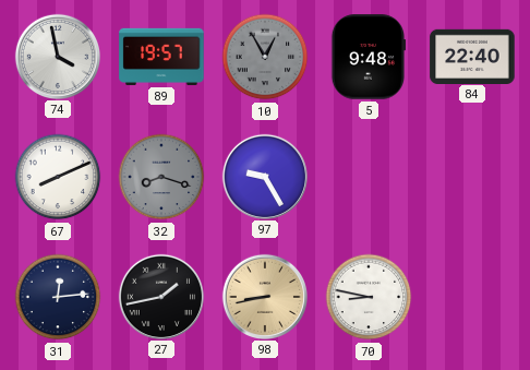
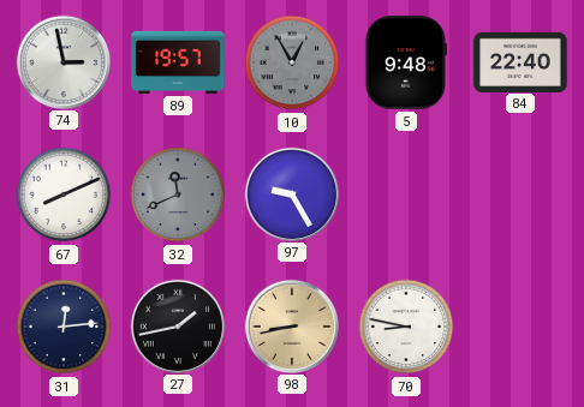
74: 3:58 -> 2:58
32: 8:18 -> 11:41
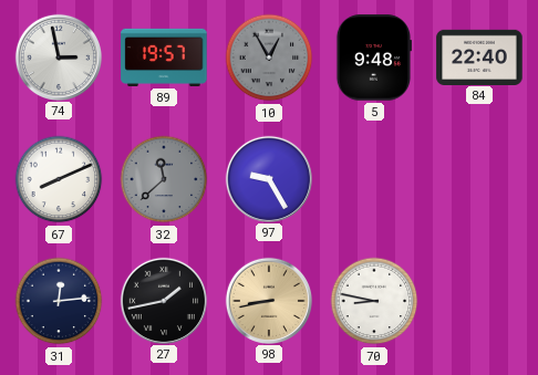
32: 11:41 -> 11:38
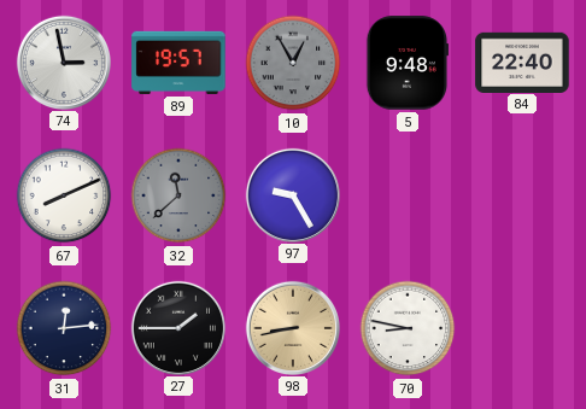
27: 1:43 -> 1:45
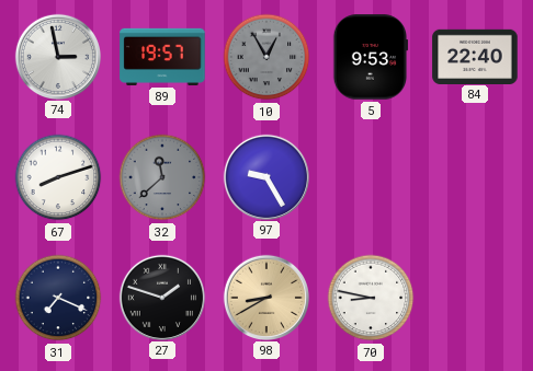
5: 9:48 -> 9:53
67: 8:11 -> 8:12
31: 12:14 -> 7:19
27: 1:45 -> 1:48
98: 8:43 -> 8:40
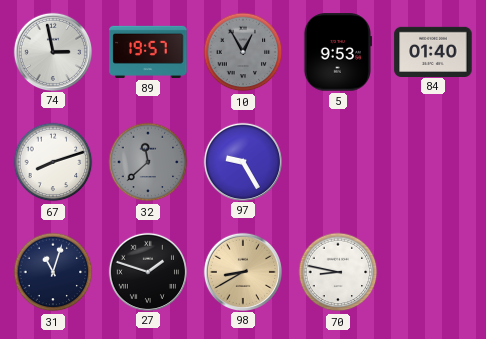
84: 22:40 -> 01:40
31: 7:19 -> 11:03
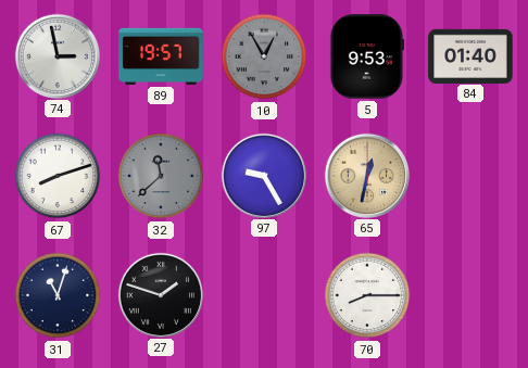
65: none -> 12:32
98: 8:40 -> none
70: 8:47 -> 8:15
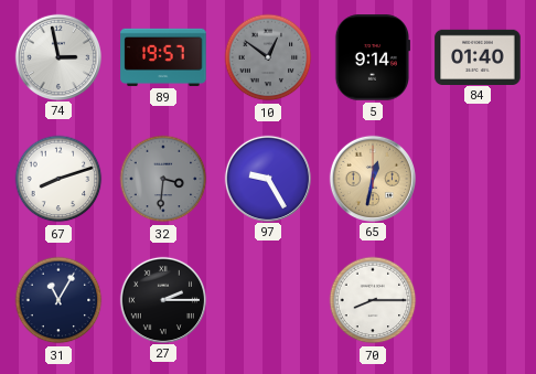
10: 12:55 -> 12:51
5: 9:53 -> 9:14
32: 11:38 -> 3:31
31: 11:03 -> 11:05
27: 1:48 -> 2:15
